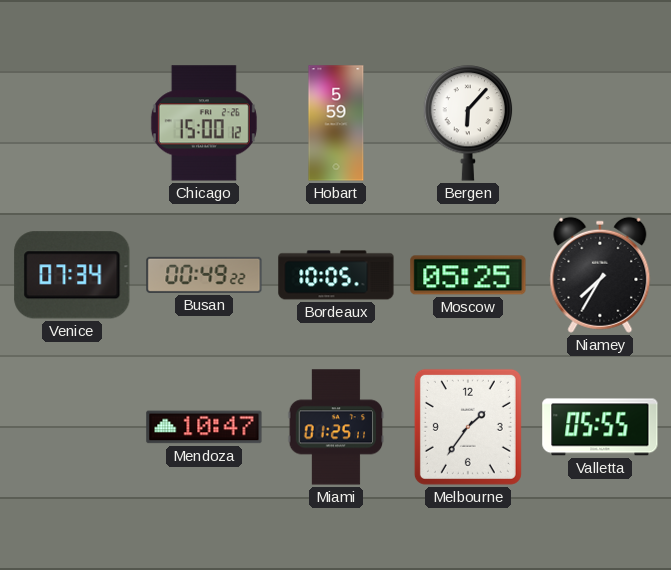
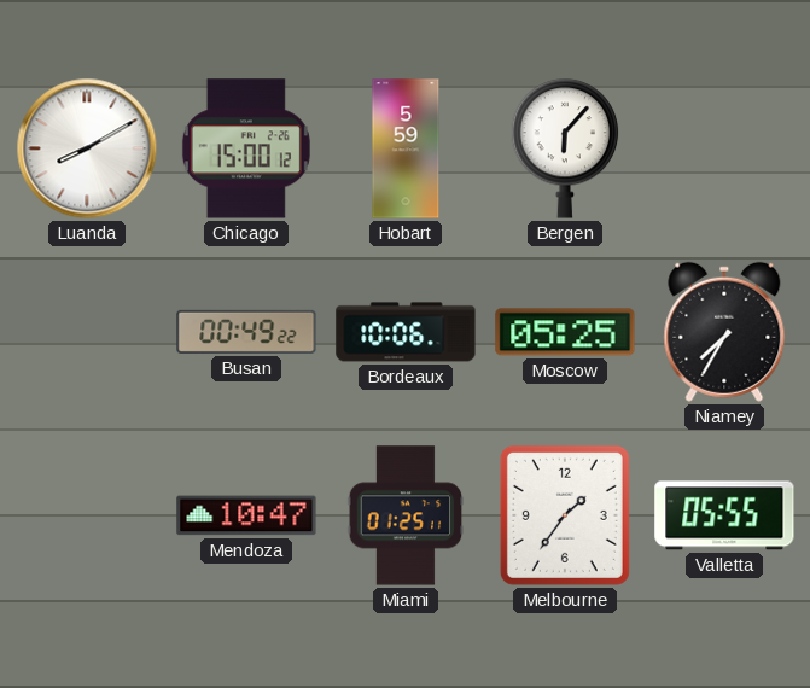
Luanda: none -> 8:10
Venice: 07:34 -> none
Bordeaux: 10:05 -> 10:06
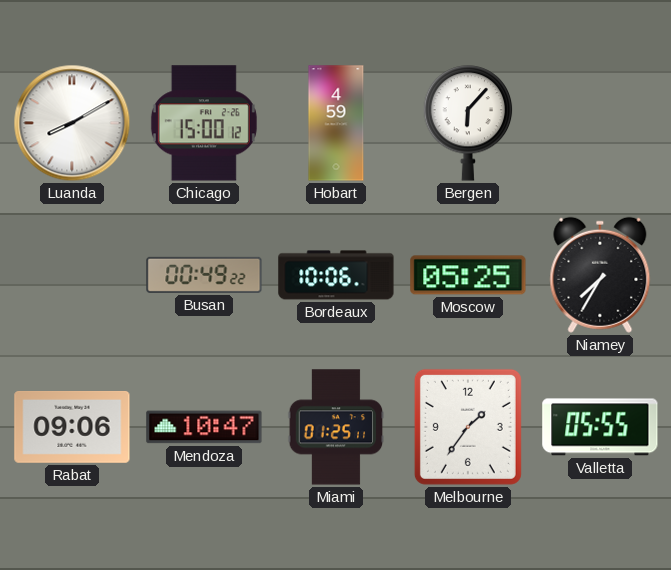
Hobart: 5:59 -> 4:59
Rabat: none -> 09:06
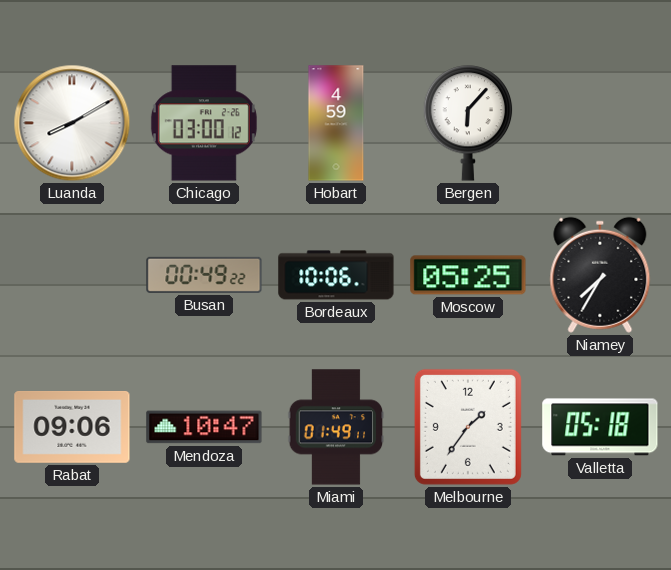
Chicago: 15:00 -> 03:00
Miami: 01:25 -> 01:49
Valletta: 05:55 -> 05:18
